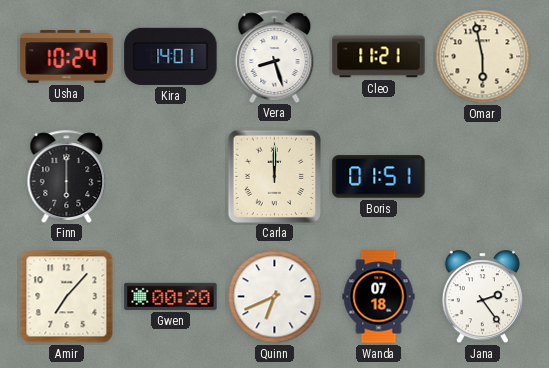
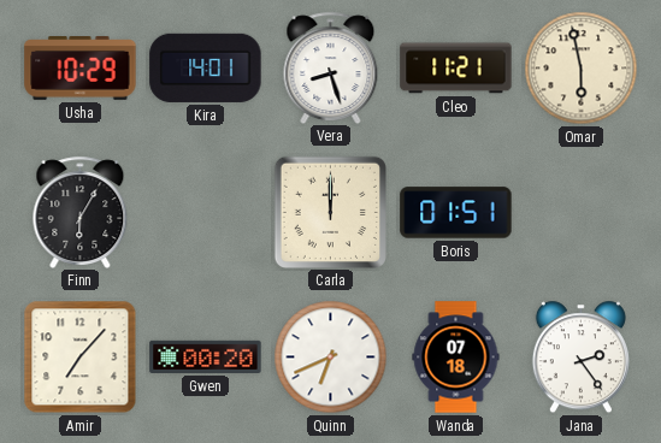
Usha: 10:24 -> 10:29
Finn: 6:00 -> 6:05
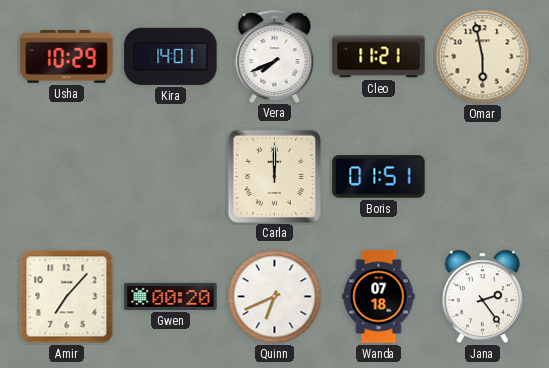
Vera: 8:27 -> 7:41
Finn: 6:05 -> none
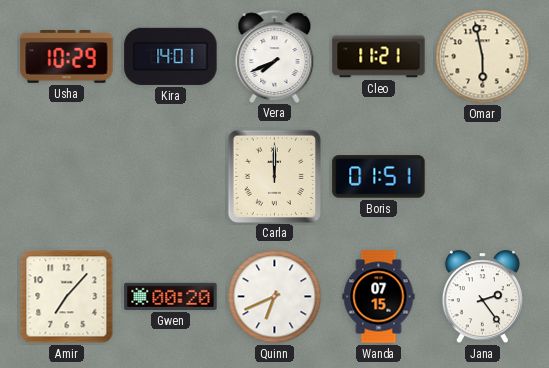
Wanda: 07:18 -> 07:15
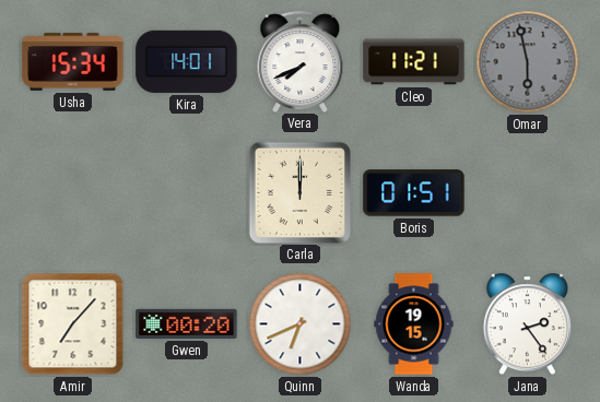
Usha: 10:29 -> 15:34
Omar dial: cream -> grey
Wanda: 07:15 -> 19:15
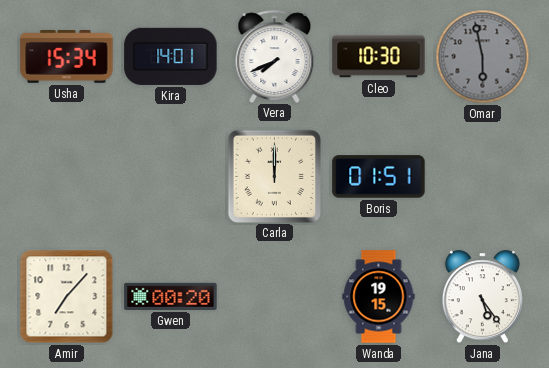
Cleo: 11:21 -> 10:30
Quinn: 6:41 -> none
Jana: 2:24 -> 5:24
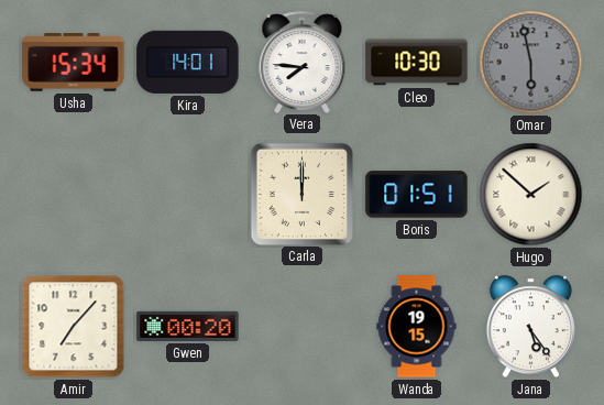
Vera: 7:41 -> 7:46
Hugo: none -> 1:52
